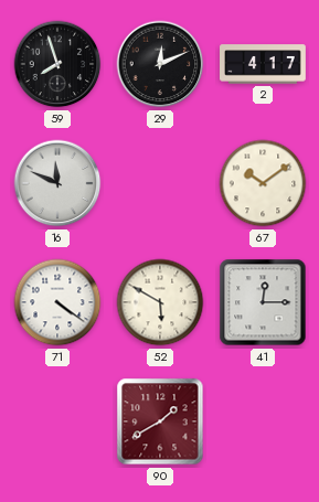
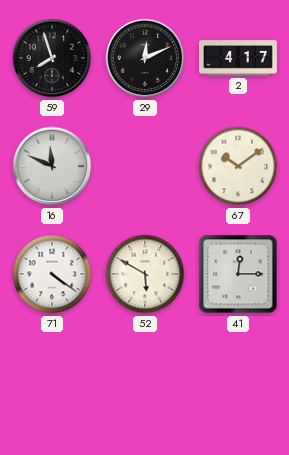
90: 1:40 -> none
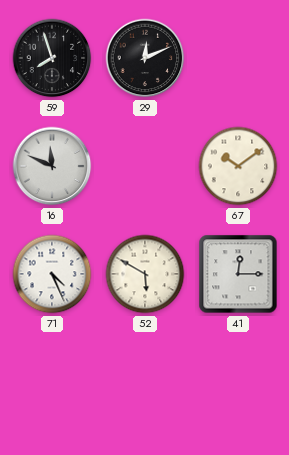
2: 4:17 -> none
71: 4:21 -> 4:26
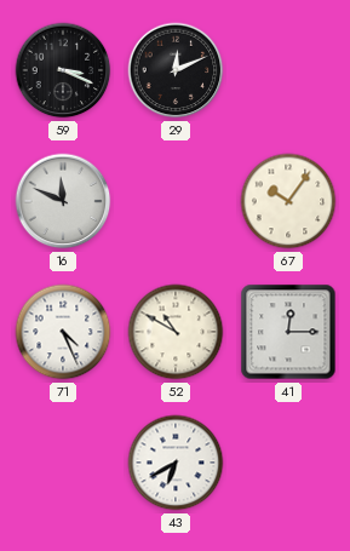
59: 7:57 -> 3:19
67: 10:09 -> 10:06
52: 5:50 -> 10:50
43: none -> 6:40
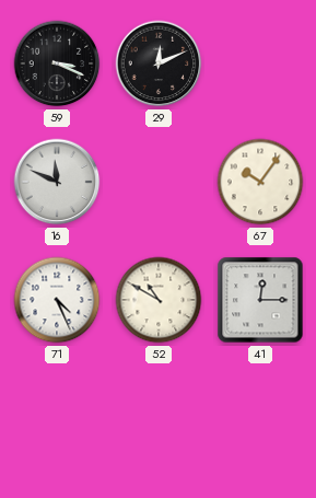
43: 6:40 -> none
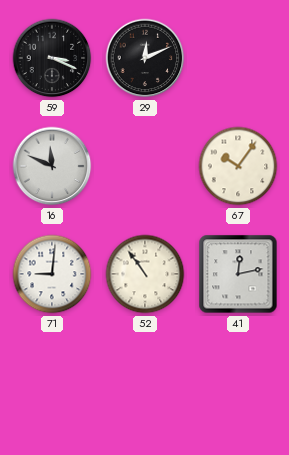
71: 4:26 -> 9:01
52: 10:50 -> 10:54
41: 12:15 -> 12:13
